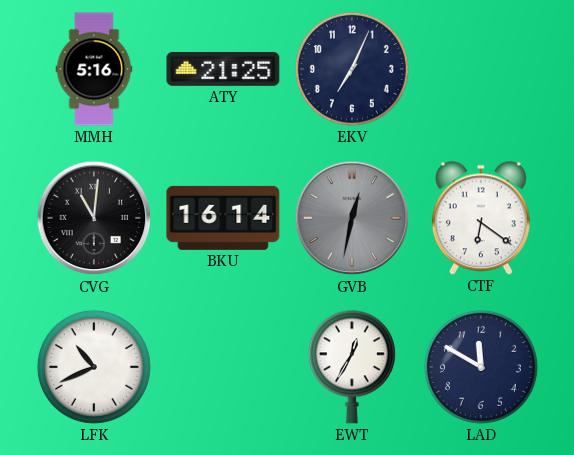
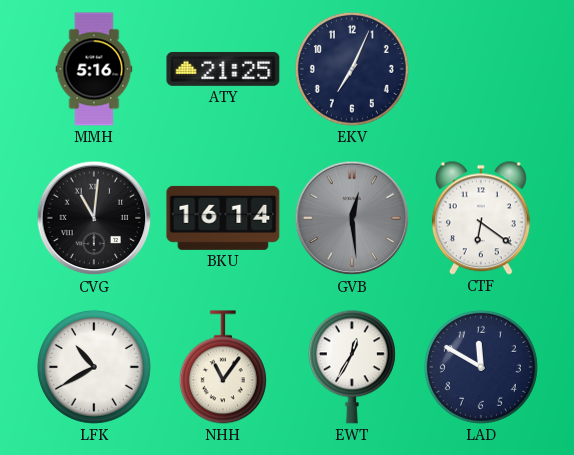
GVB: 12:32 -> 12:29
LFK: 10:41 -> 10:40
NHH: none -> 11:06
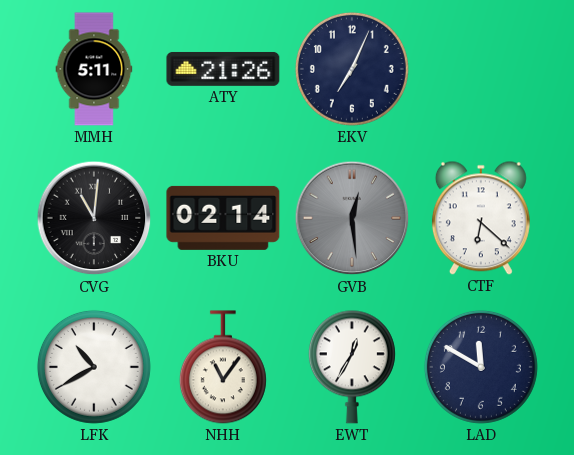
MMH: 5:16 -> 5:11
ATY: 21:25 -> 21:26
BKU: 16:14 -> 02:14
CTF: 6:21 -> 6:22
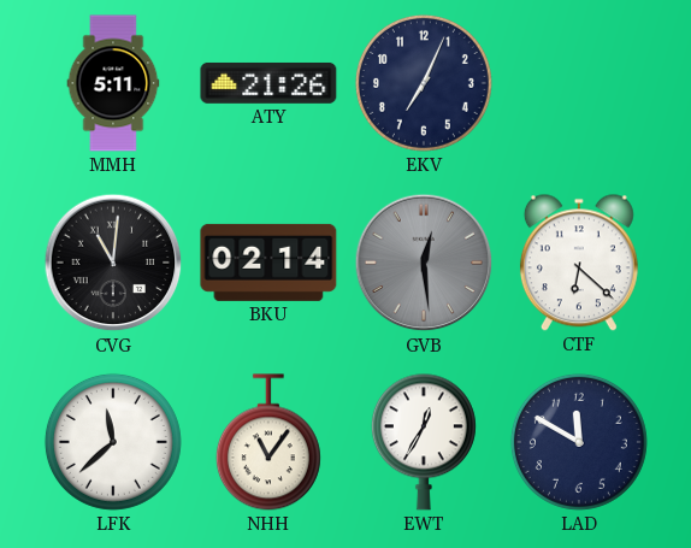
LFK: 10:40 -> 11:38
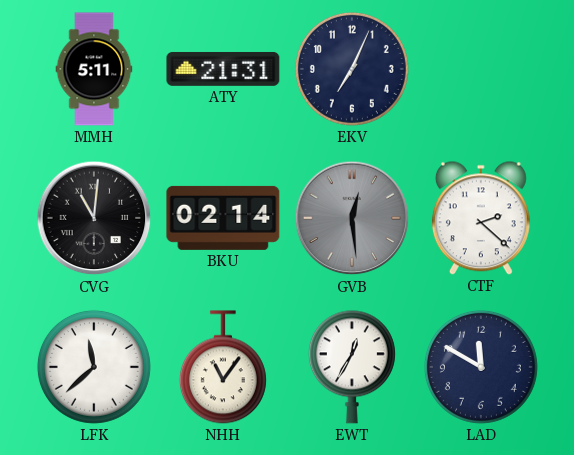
ATY: 21:26 -> 21:31
CTF: 6:22 -> 2:22
